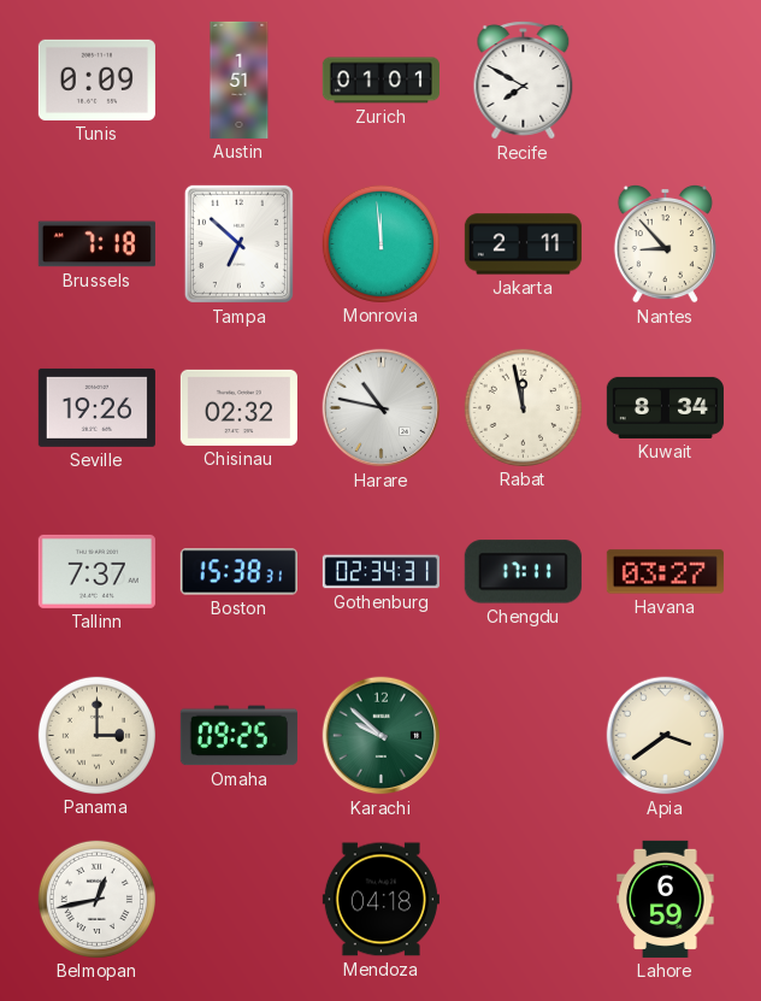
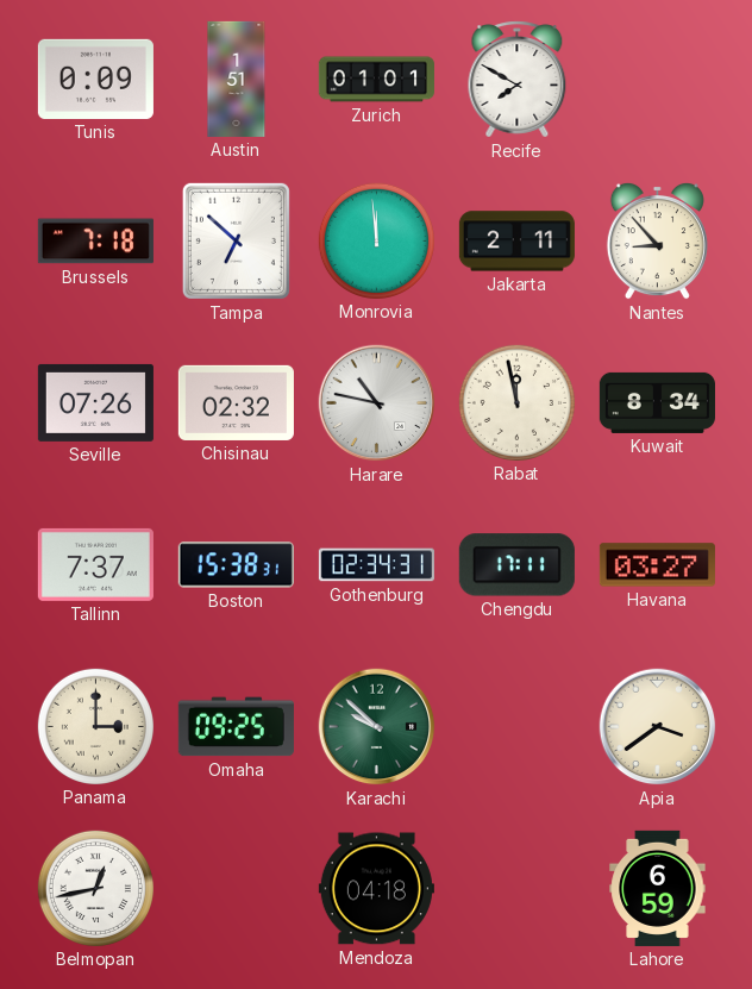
Seville: 19:26 -> 07:26
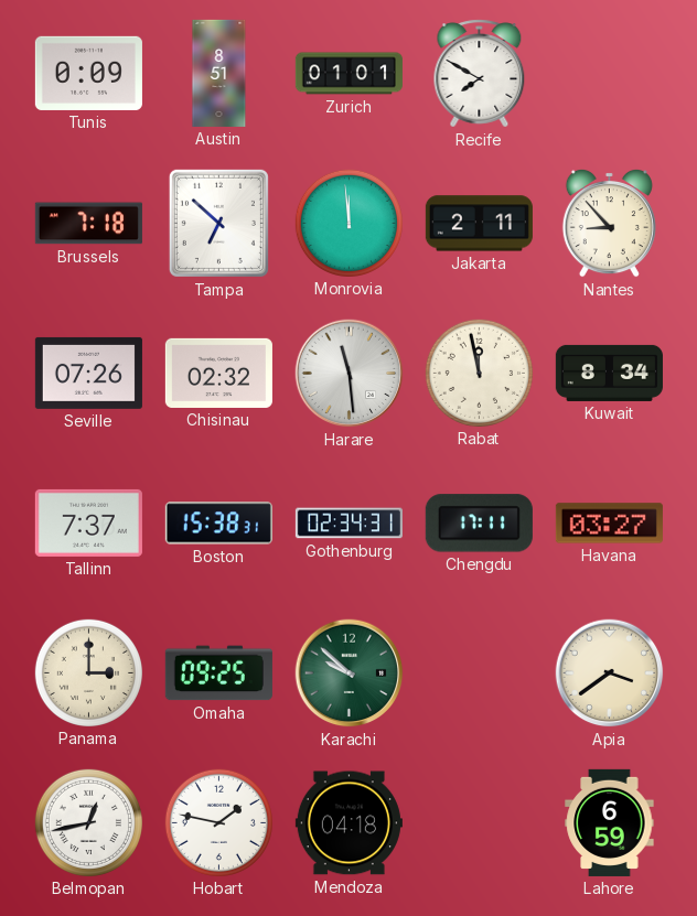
Austin: 1:51 -> 8:51
Harare: 10:47 -> 11:29
Hobart: none -> 1:47
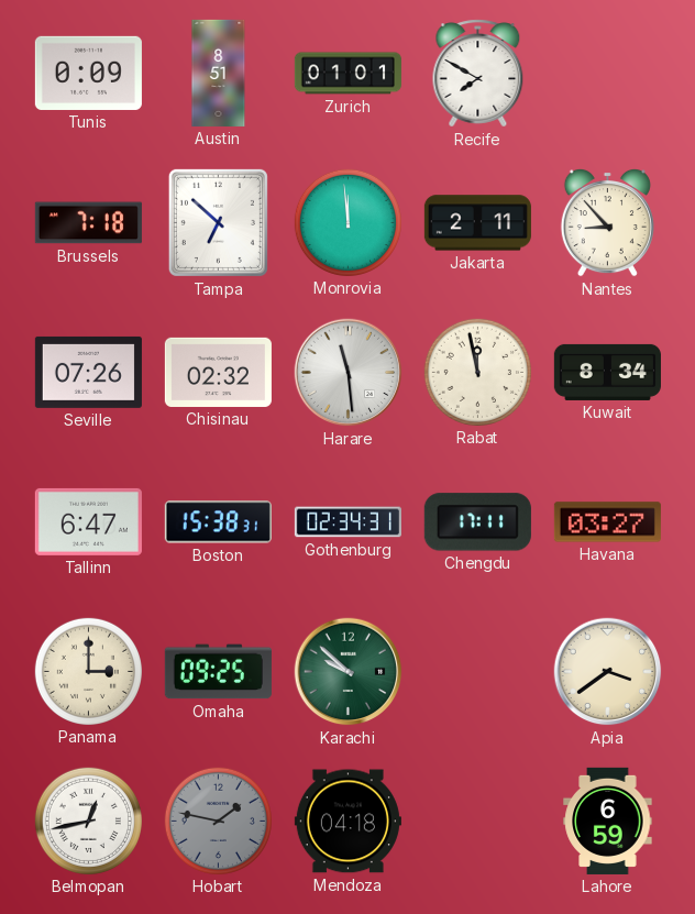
Tallinn: 7:37 -> 6:47
Hobart dial: white -> grey
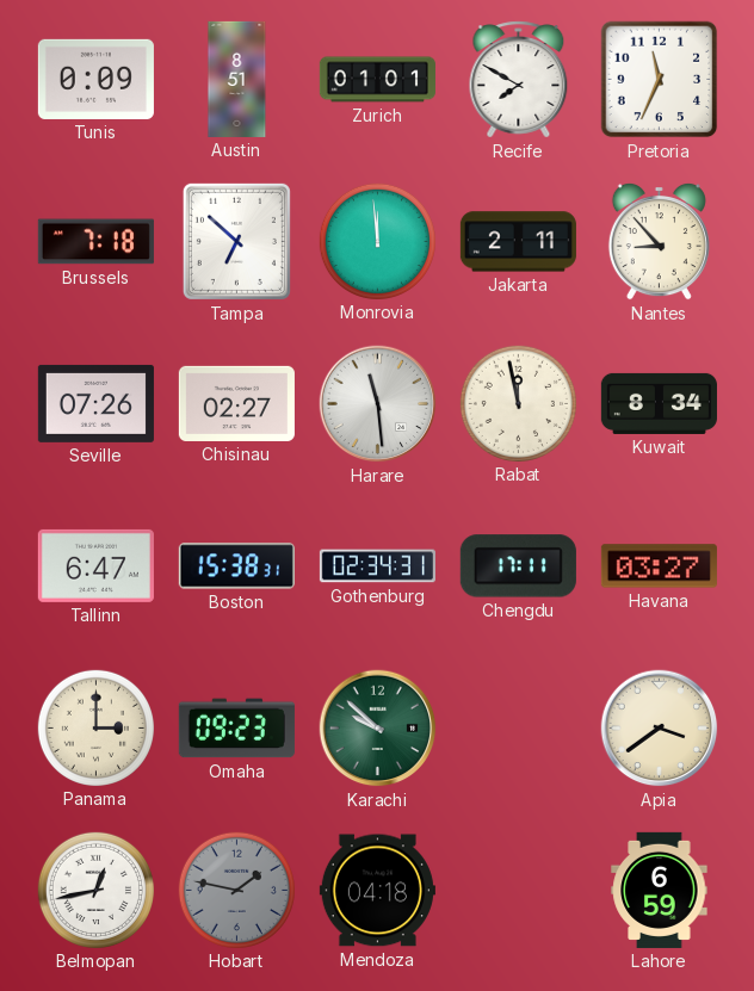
Pretoria: none -> 11:34
Chisinau: 02:32 -> 02:27
Omaha: 09:25 -> 09:23
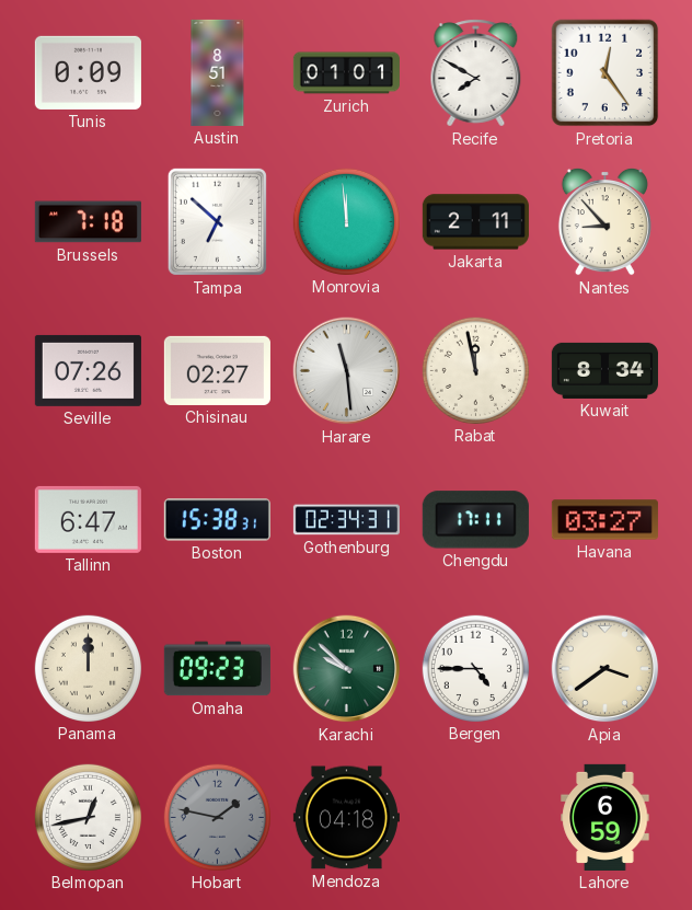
Pretoria: 11:34 -> 12:24
Panama: 3:00 -> 12:00
Bergen: none -> 4:45
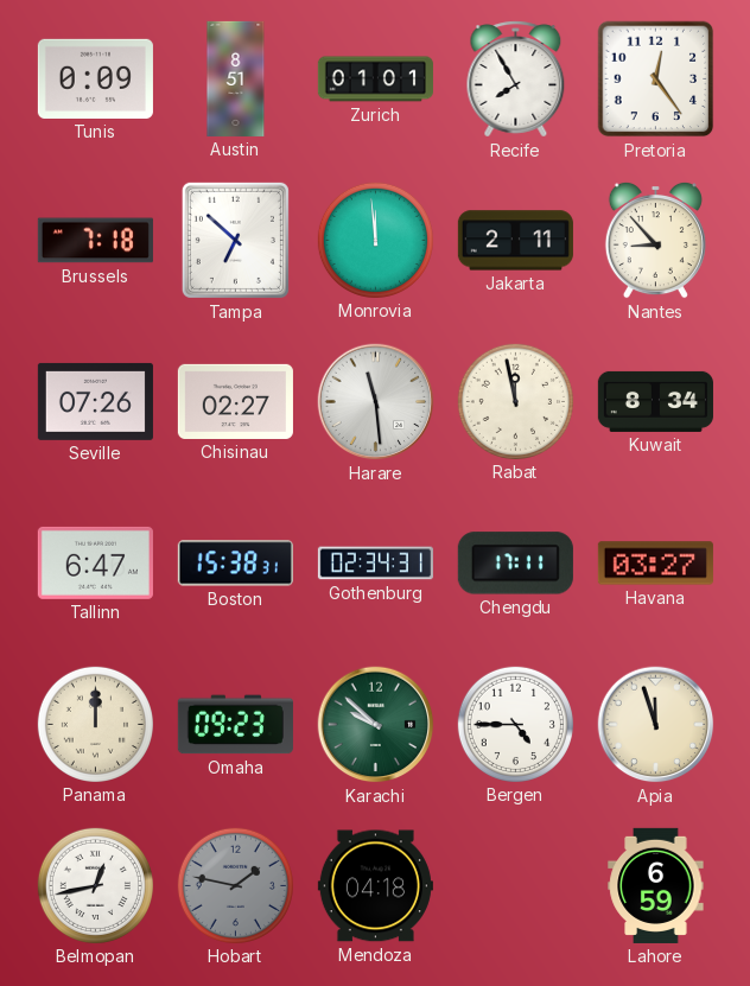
Recife: 7:50 -> 7:55
Apia: 3:39 -> 11:57
